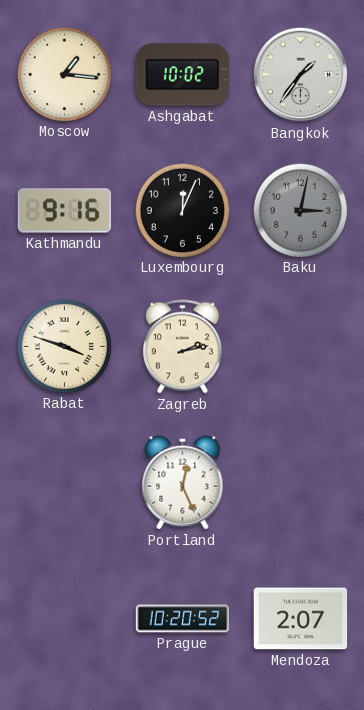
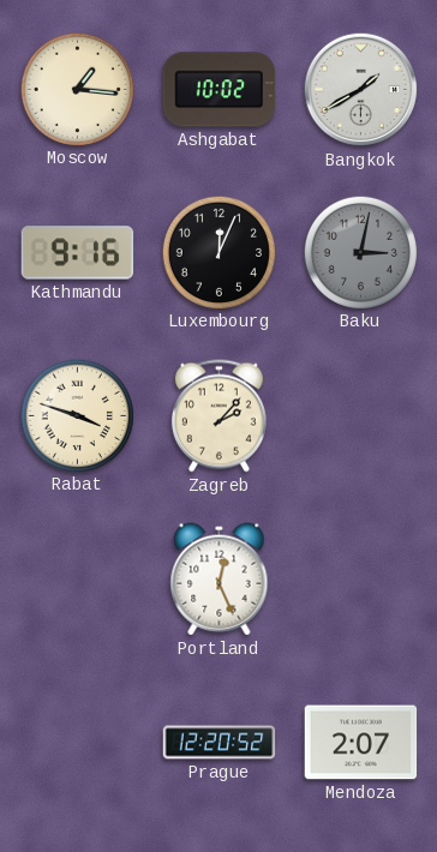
Bangkok: 1:36 -> 1:40
Zagreb: 2:13 -> 2:07
Prague: 10:20 -> 12:20
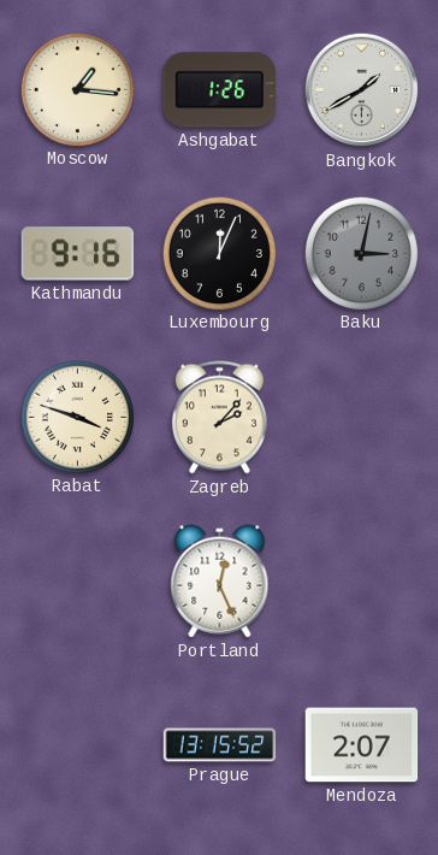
Ashgabat: 10:02 -> 1:26
Prague: 12:20 -> 13:15
